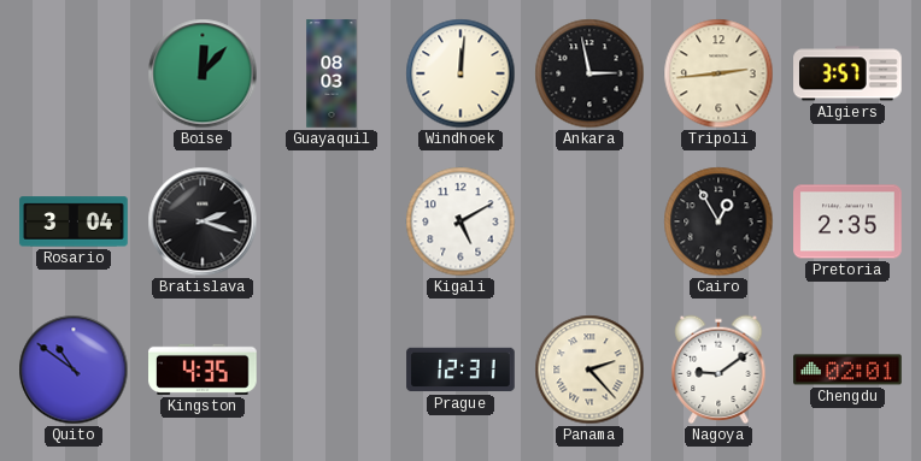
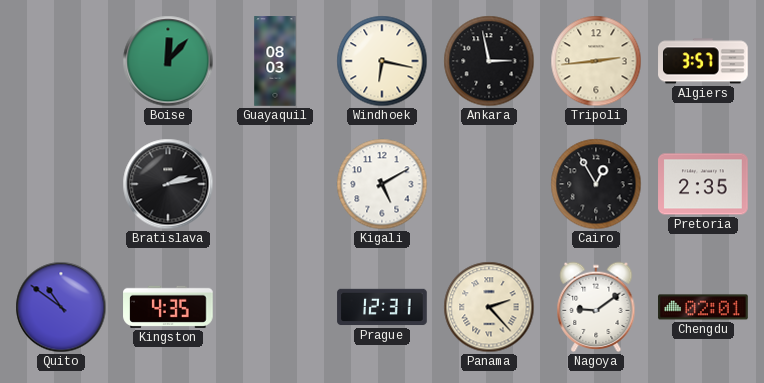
Windhoek: 12:01 -> 6:17
Rosario: 3:04 -> none
Bratislava: 2:18 -> 2:13
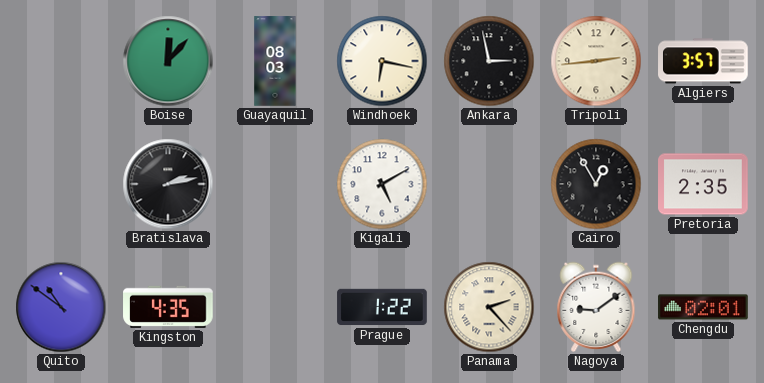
Prague: 12:31 -> 1:22
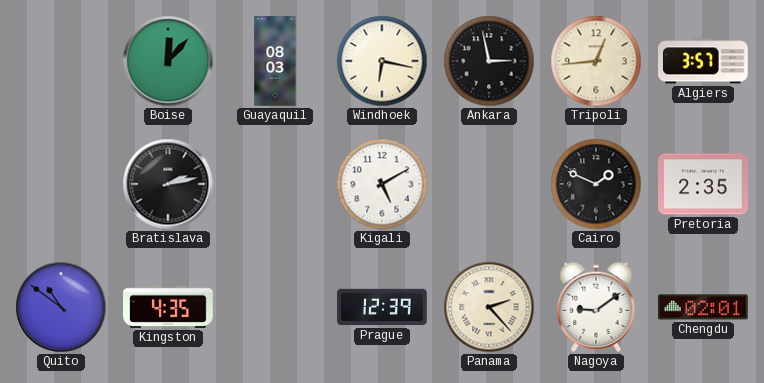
Tripoli: 2:44 -> 12:44
Cairo: 12:55 -> 1:49
Prague: 1:22 -> 12:39
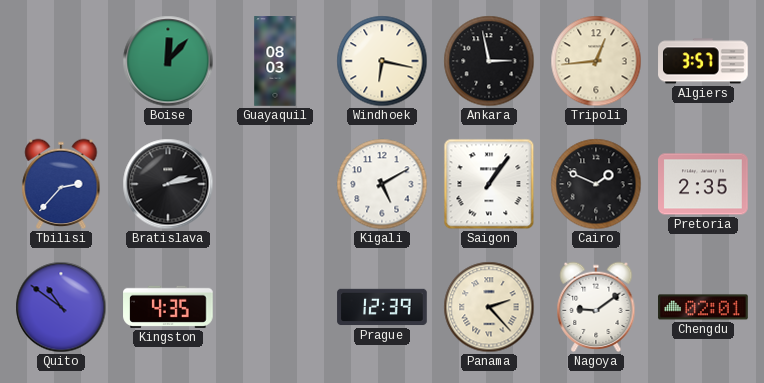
Tbilisi: none -> 2:37
Saigon: none -> 1:06
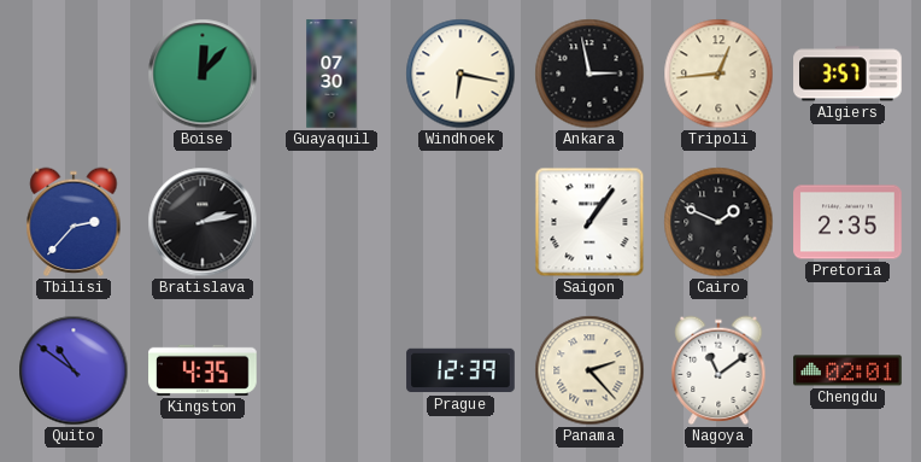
Guayaquil: 08:03 -> 07:30
Kigali: 5:10 -> none
Nagoya: 9:09 -> 11:09
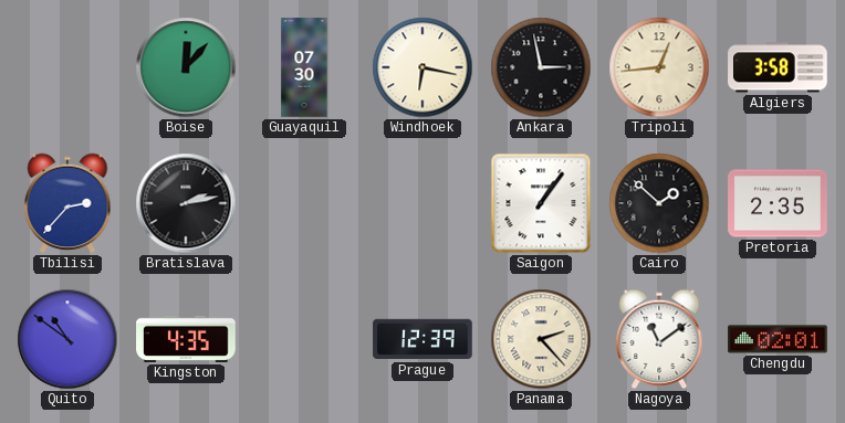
Algiers: 3:57 -> 3:58
Cairo: 1:49 -> 1:52
